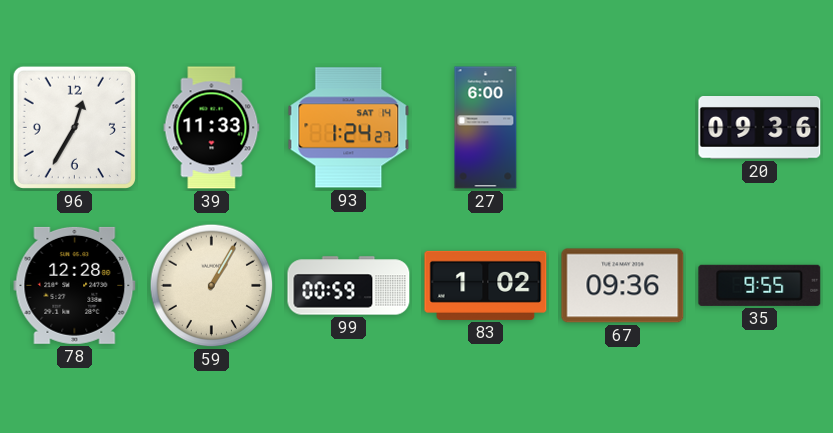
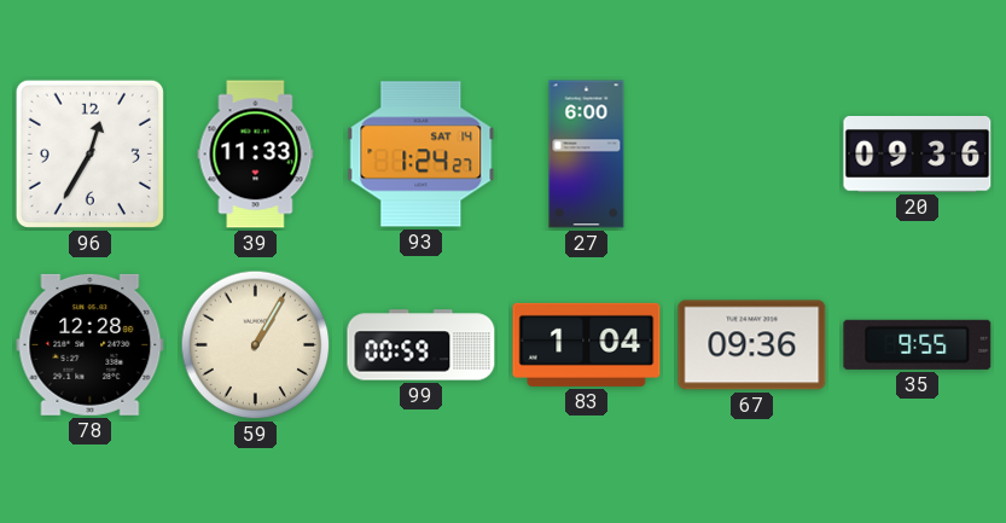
83: 1:02 -> 1:04
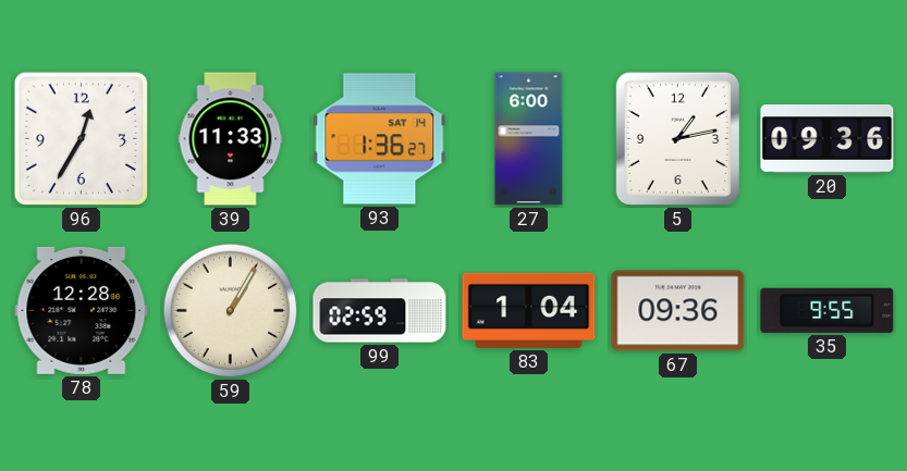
93: 1:24 -> 1:36
5: none -> 1:13
99: 00:59 -> 02:59
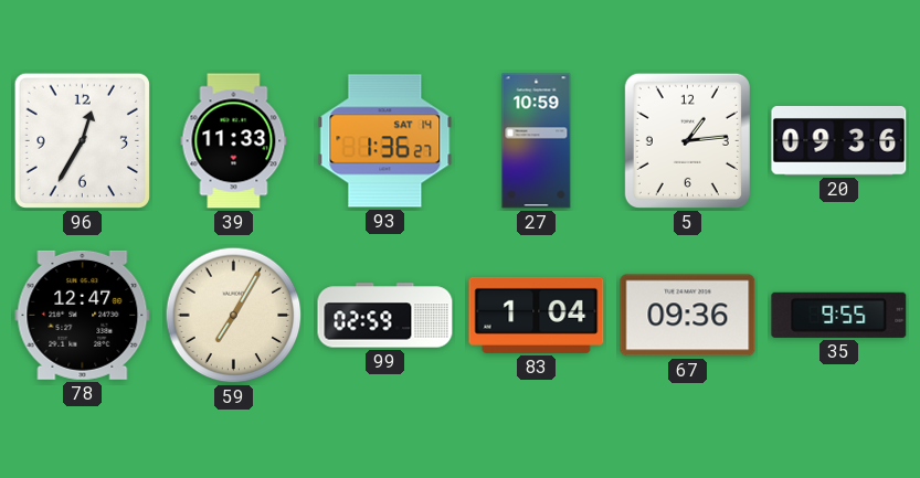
27: 6:00 -> 10:59
5: 1:13 -> 1:14
78: 12:28 -> 12:47
59: 1:05 -> 7:05
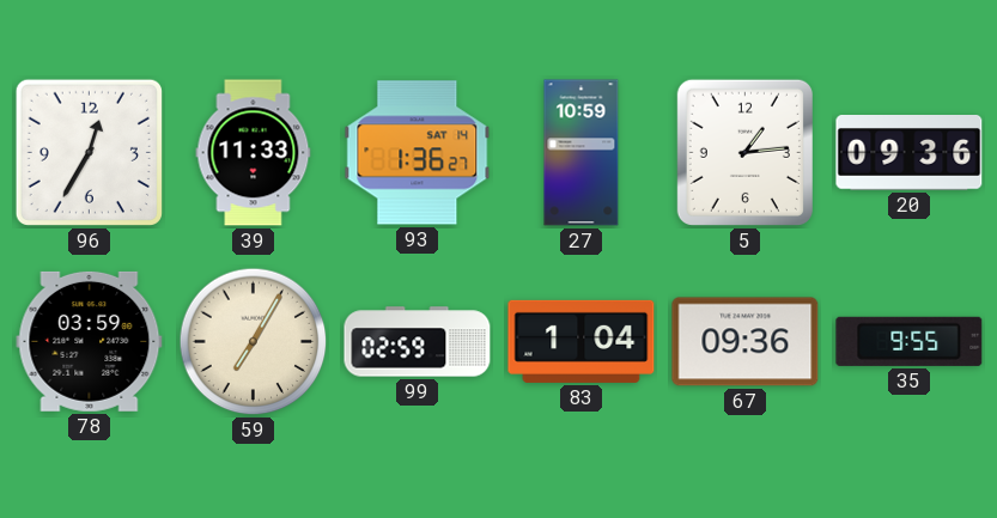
78: 12:47 -> 03:59
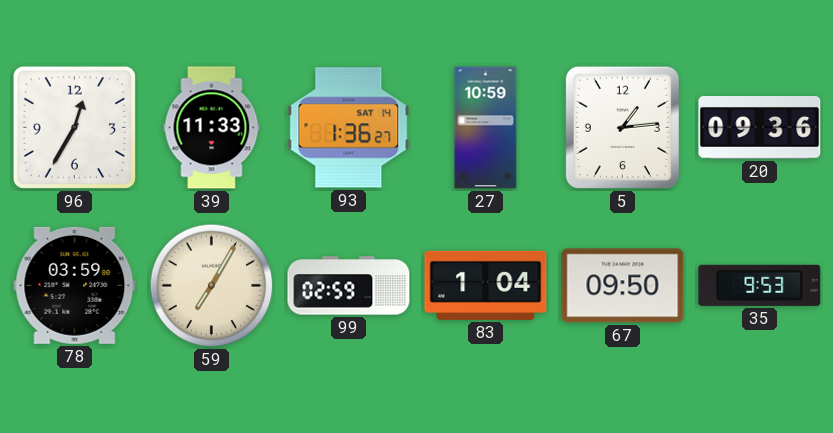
67: 09:36 -> 09:50
35: 9:55 -> 9:53
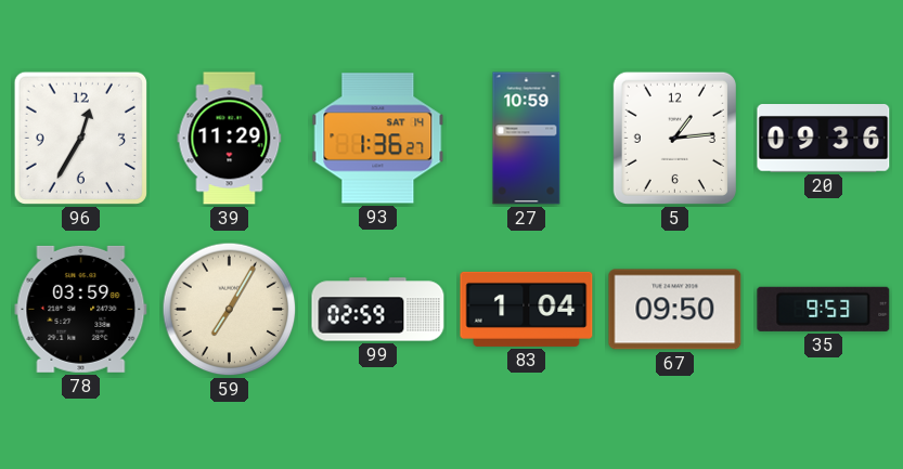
39: 11:33 -> 11:29
